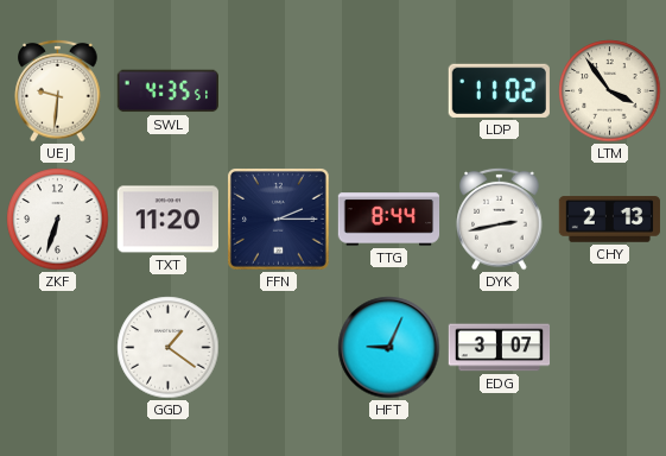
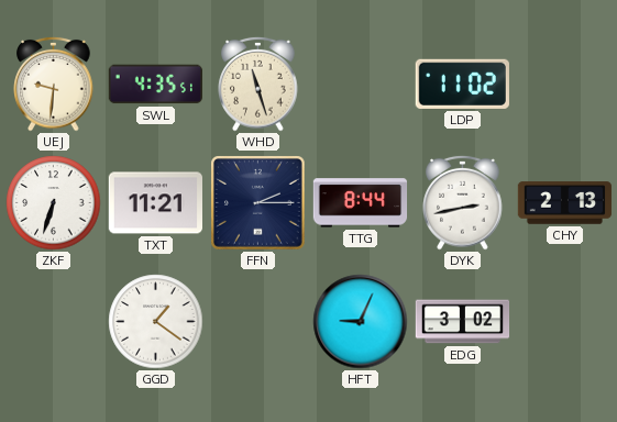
WHD: none -> 11:27
LTM: 3:54 -> none
TXT: 11:20 -> 11:21
EDG: 3:07 -> 3:02
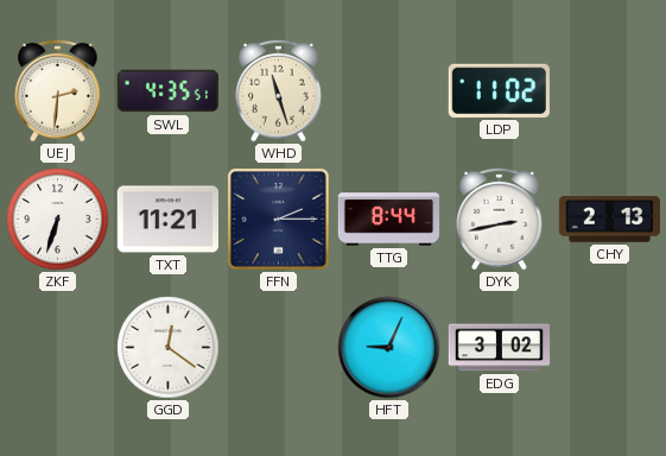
UEJ: 9:31 -> 2:31
GGD: 1:21 -> 12:21
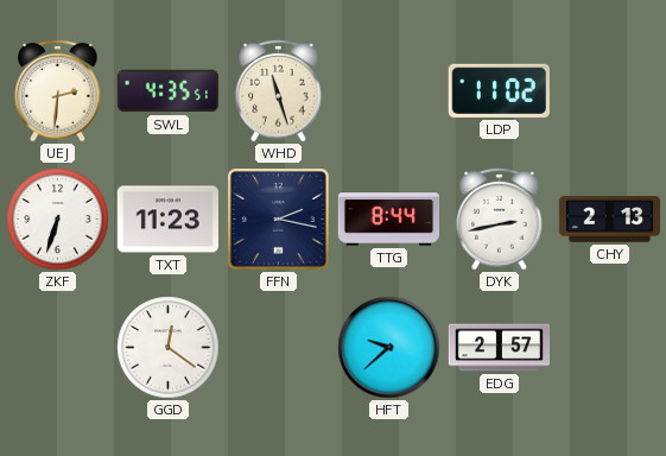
TXT: 11:21 -> 11:23
FFN: 2:15 -> 2:17
HFT: 9:04 -> 9:38
EDG: 3:02 -> 2:57
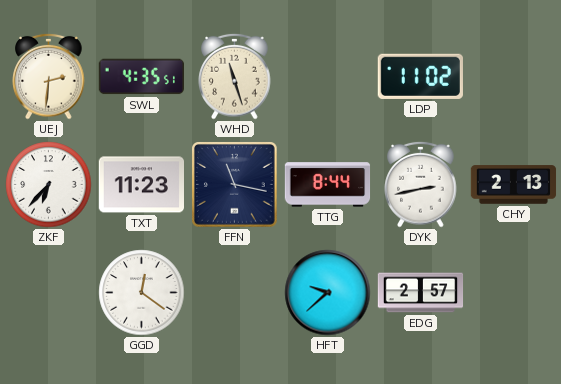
ZKF: 6:33 -> 6:37
FFN: 2:17 -> 11:17
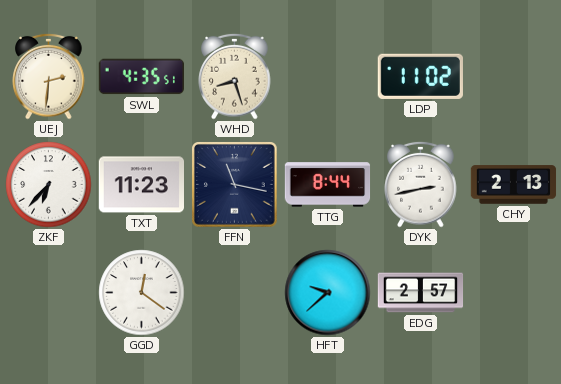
WHD: 11:27 -> 8:27
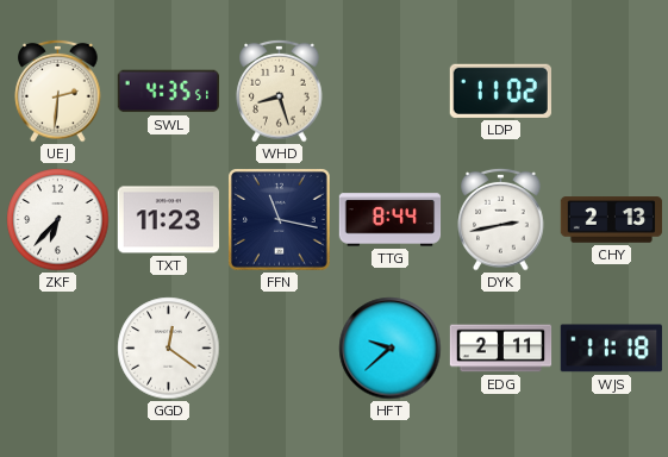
EDG: 2:57 -> 2:11
WJS: none -> 11:18
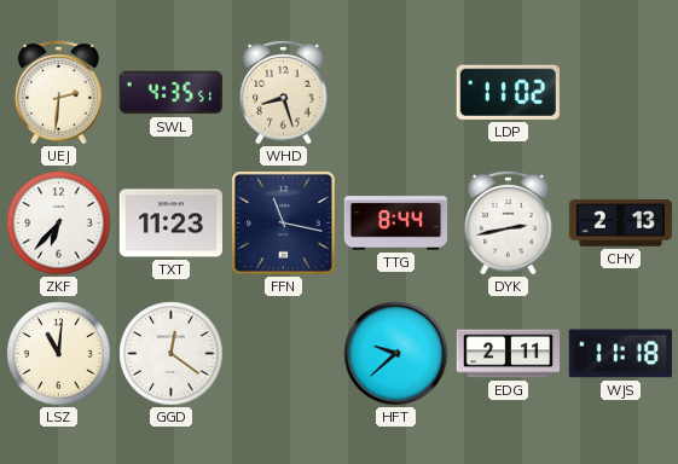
LSZ: none -> 11:01
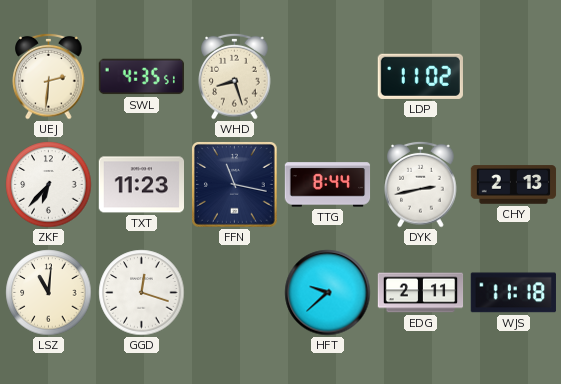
GGD: 12:21 -> 12:18
